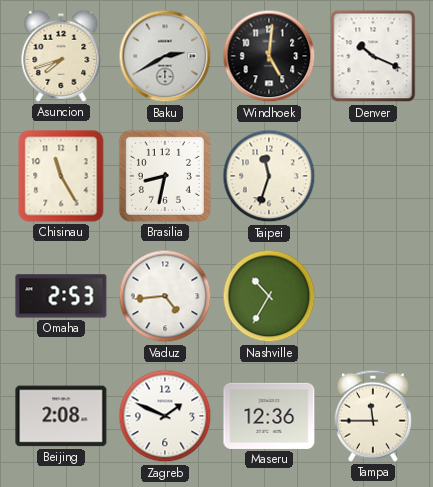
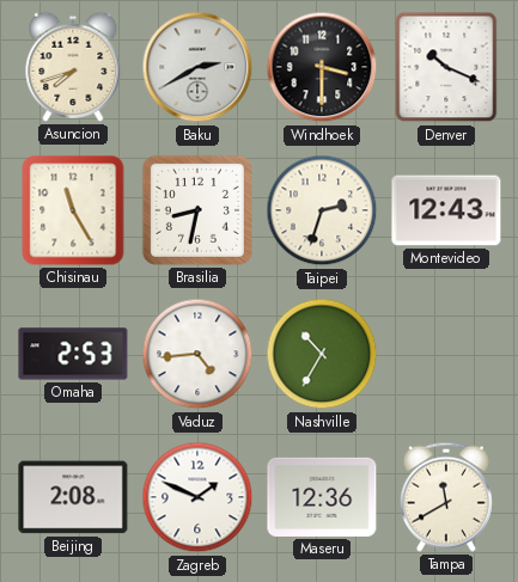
Windhoek: 5:01 -> 3:30
Taipei: 11:33 -> 2:33
Montevideo: none -> 12:43
Tampa: 11:45 -> 11:40
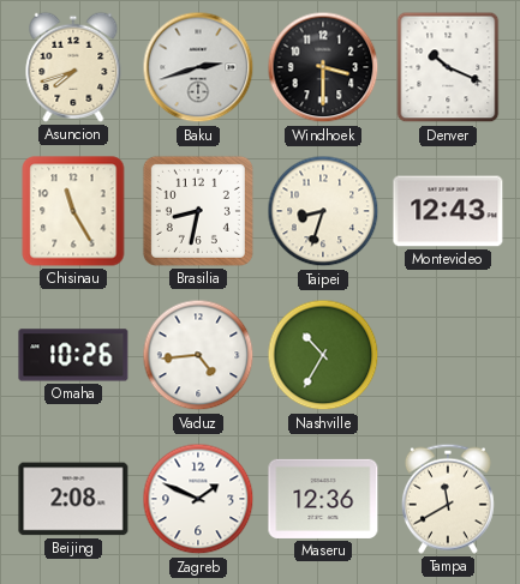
Baku: 2:40 -> 2:42
Taipei: 2:33 -> 8:33
Omaha: 2:53 -> 10:26
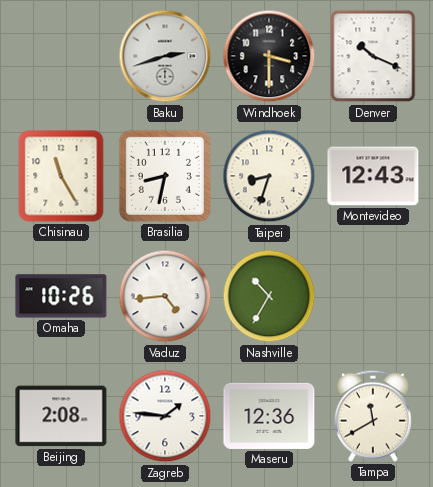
Asuncion: 7:42 -> none
Zagreb: 1:49 -> 1:46
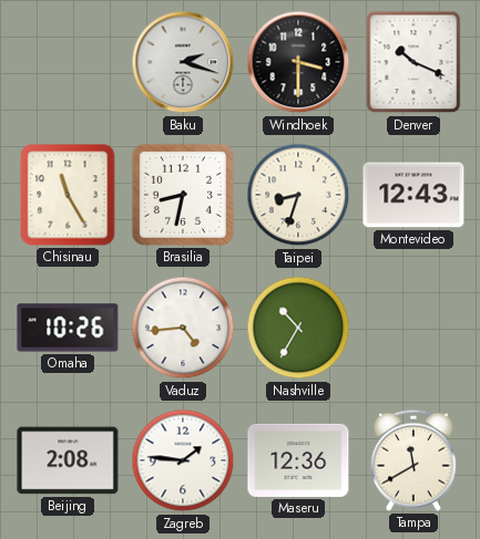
Baku: 2:42 -> 2:18
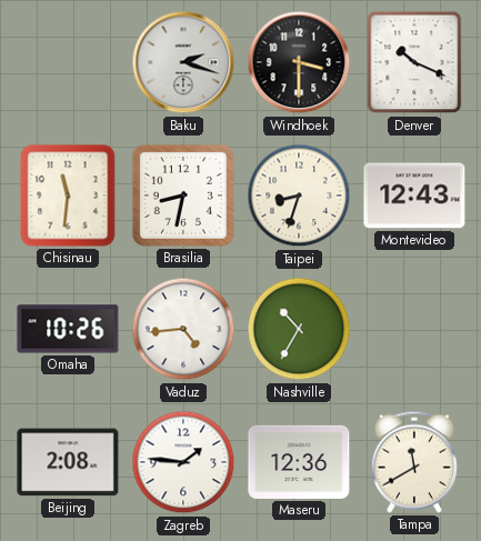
Chisinau: 11:25 -> 11:31
